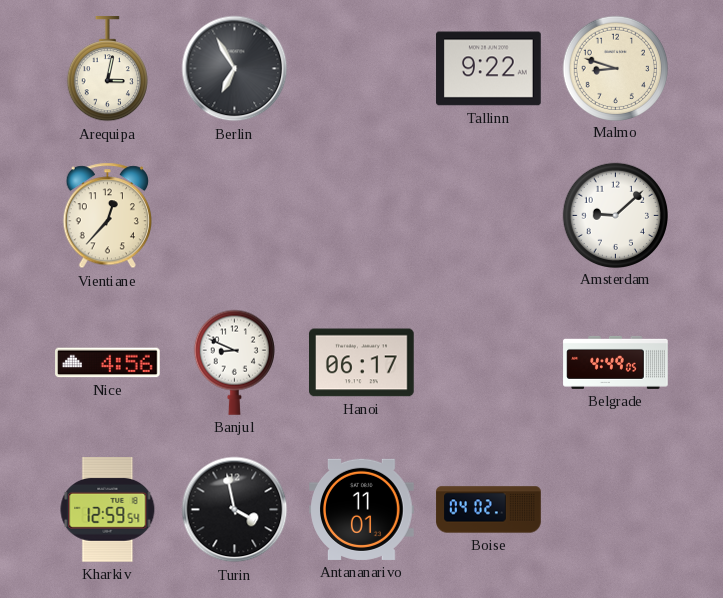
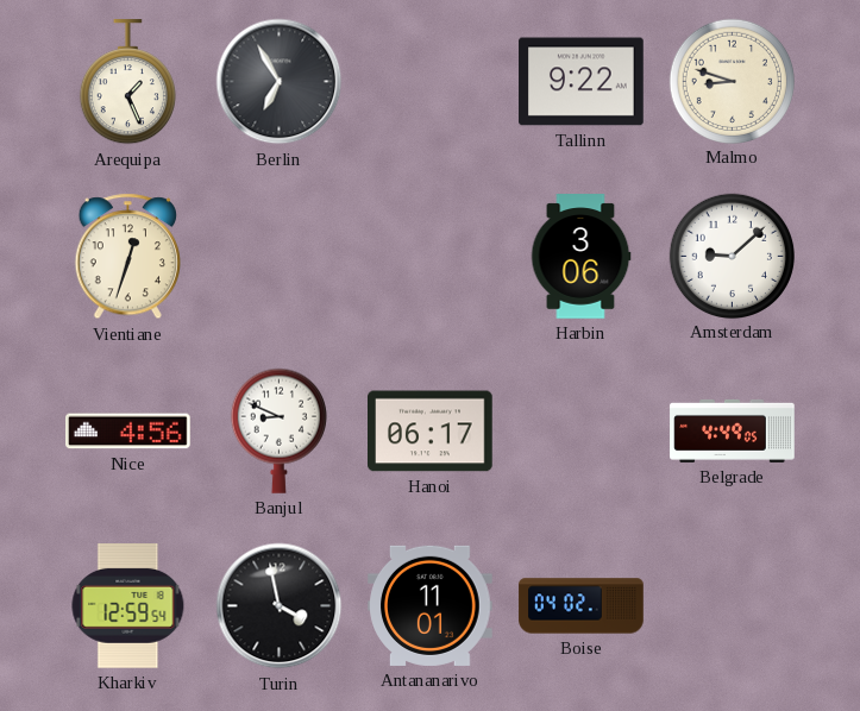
Arequipa: 3:02 -> 1:26
Vientiane: 12:37 -> 12:33
Harbin: none -> 3:06
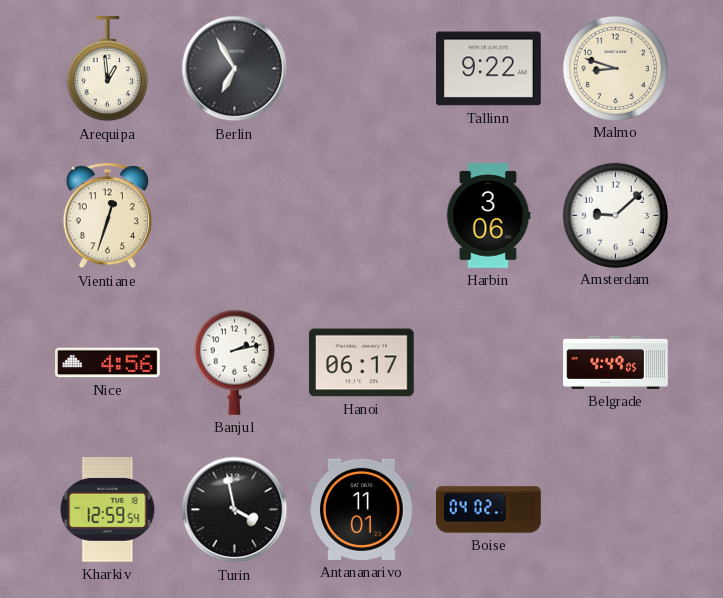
Arequipa: 1:26 -> 12:59
Banjul: 8:49 -> 2:13
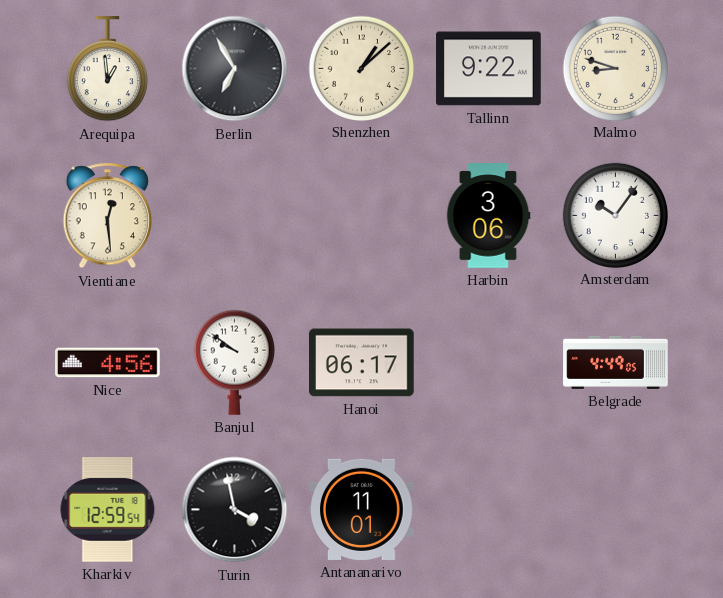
Shenzhen: none -> 1:08
Vientiane: 12:33 -> 12:29
Amsterdam: 9:08 -> 10:06
Banjul: 2:13 -> 9:51
Boise: 04:02 -> none
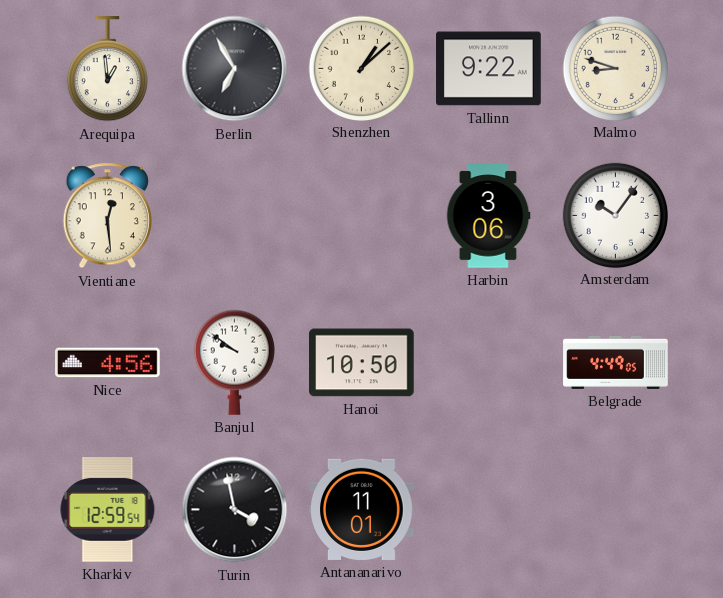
Hanoi: 06:17 -> 10:50
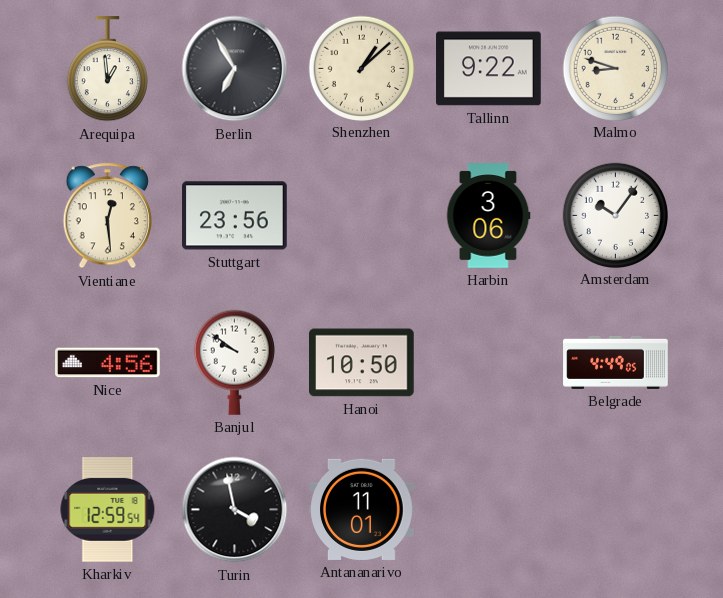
Stuttgart: none -> 23:56
